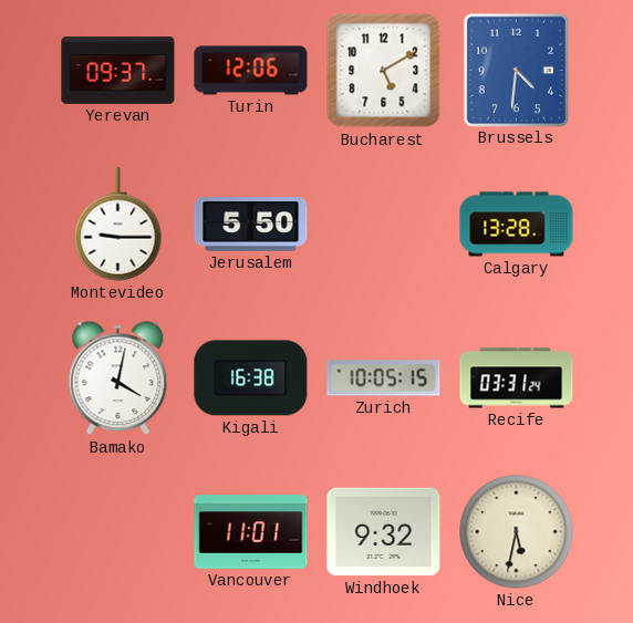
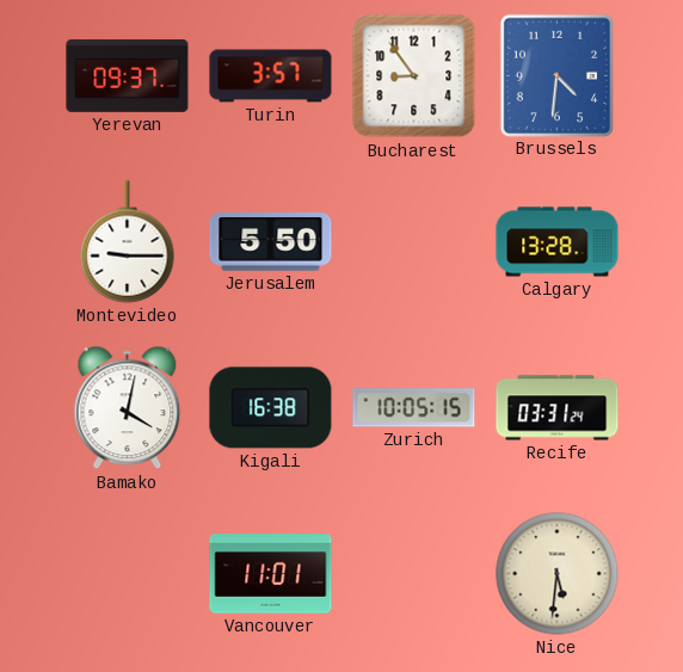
Turin: 12:06 -> 3:57
Bucharest: 5:10 -> 8:54
Windhoek: 9:32 -> none
Nice: 5:32 -> 5:31
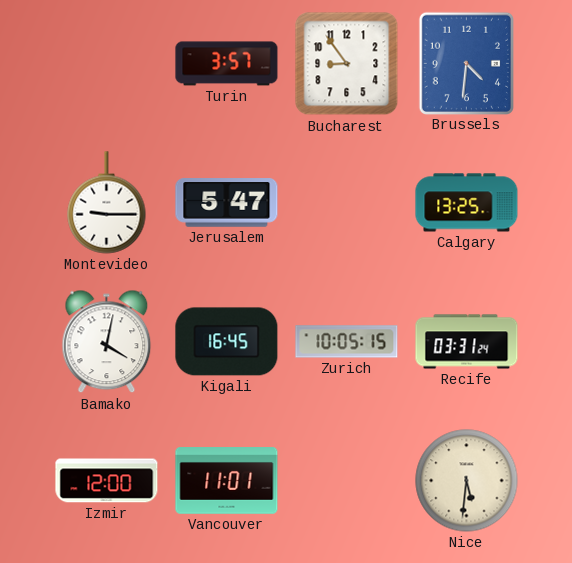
Yerevan: 09:37 -> none
Jerusalem: 5:50 -> 5:47
Calgary: 13:28 -> 13:25
Kigali: 16:38 -> 16:45
Izmir: none -> 12:00
